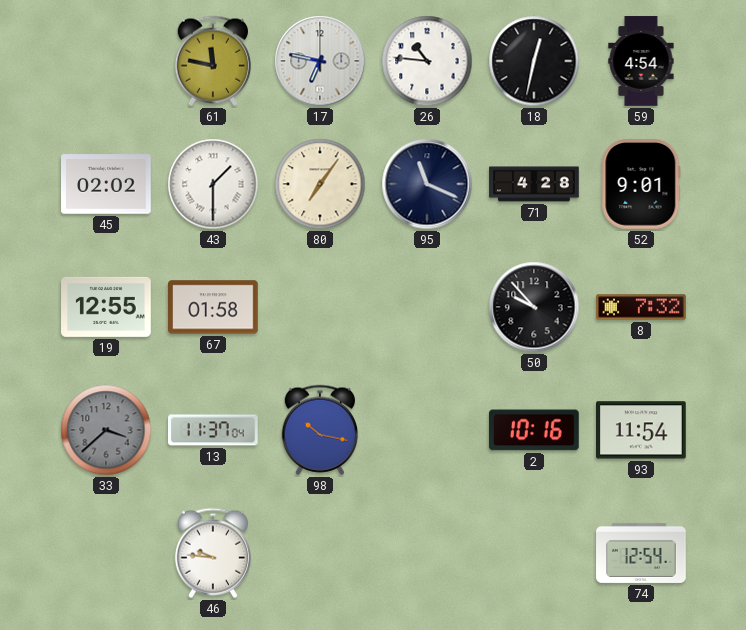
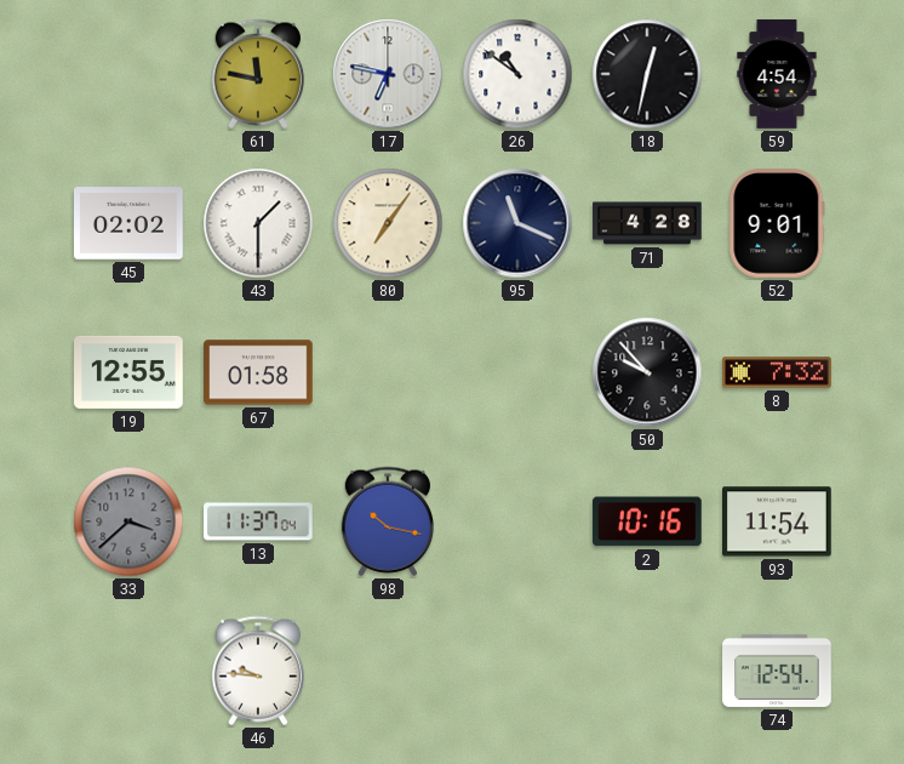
26: 10:46 -> 10:51
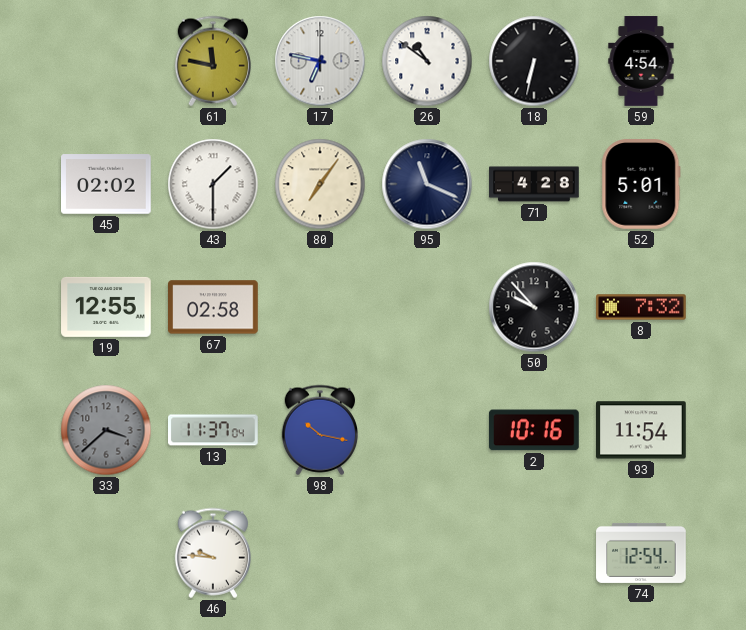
18: 12:32 -> 6:32
52: 9:01 -> 5:01
67: 01:58 -> 02:58
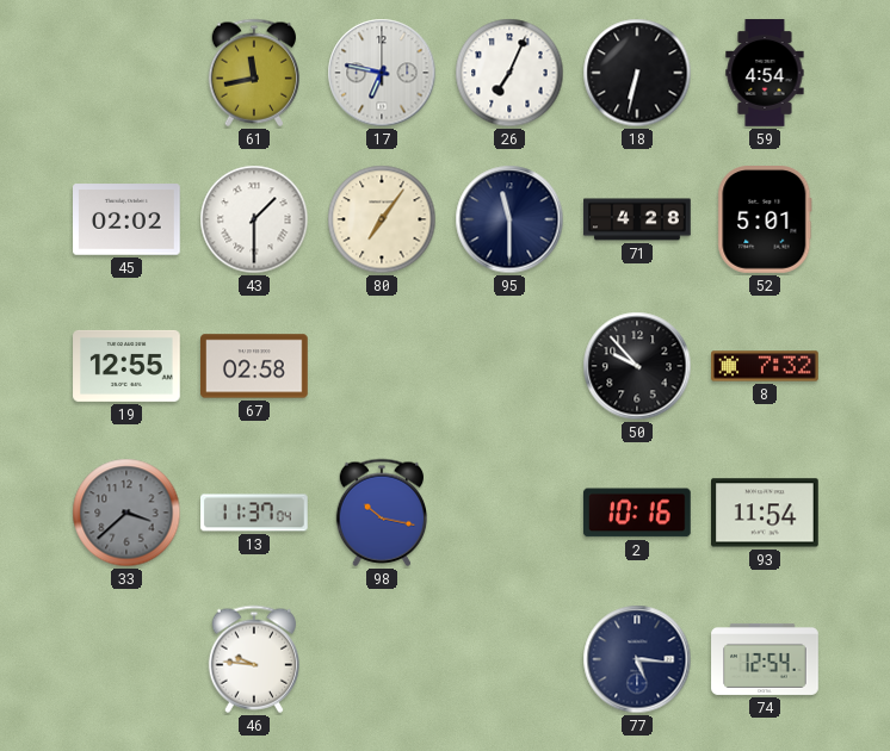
61: 11:47 -> 11:43
26: 10:51 -> 7:04
95: 11:19 -> 11:30
77: none -> 5:16
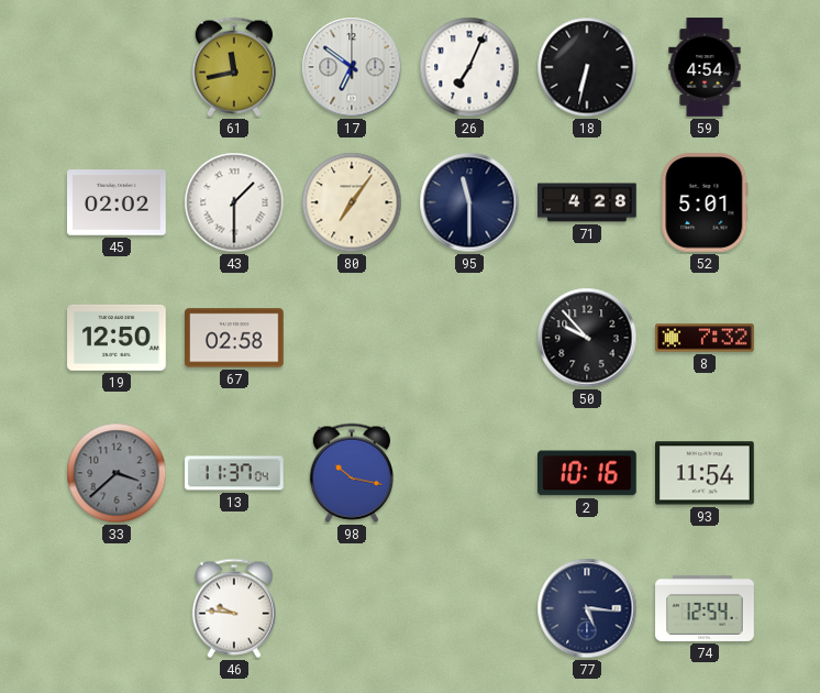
17: 6:47 -> 6:51
19: 12:55 -> 12:50
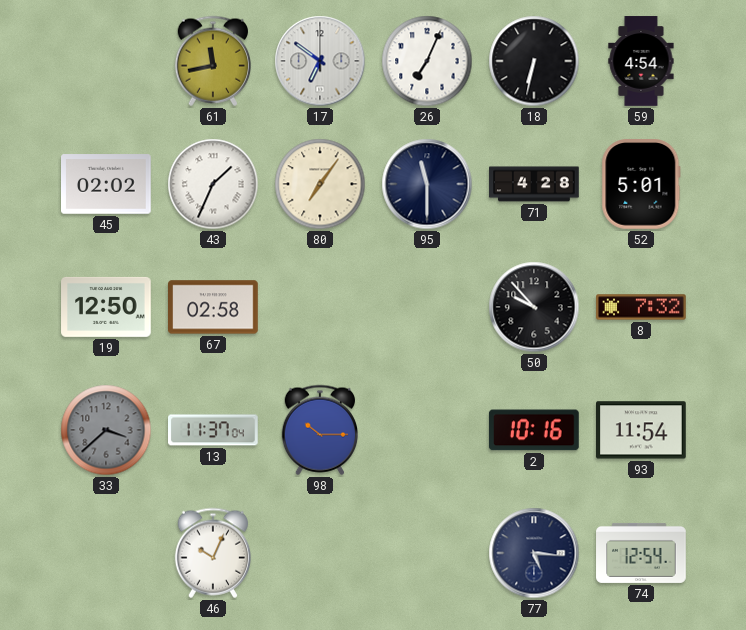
43: 1:30 -> 1:34
98: 10:17 -> 10:15
46: 9:46 -> 10:04
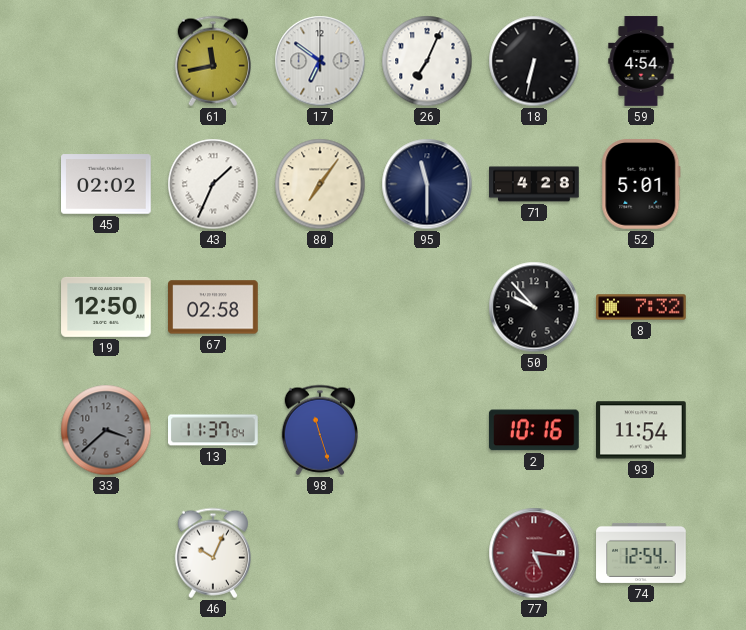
98: 10:15 -> 11:27
77 dial: navy -> burgundy
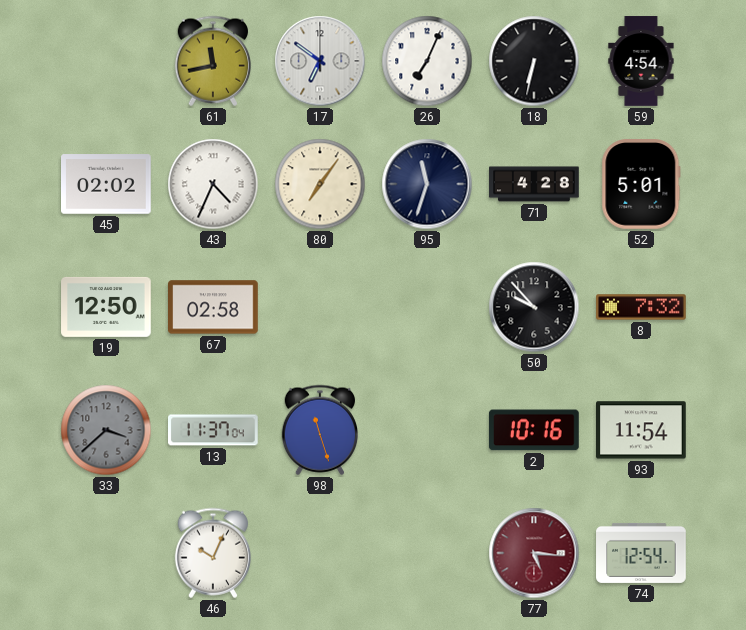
43: 1:34 -> 4:34
95: 11:30 -> 11:33
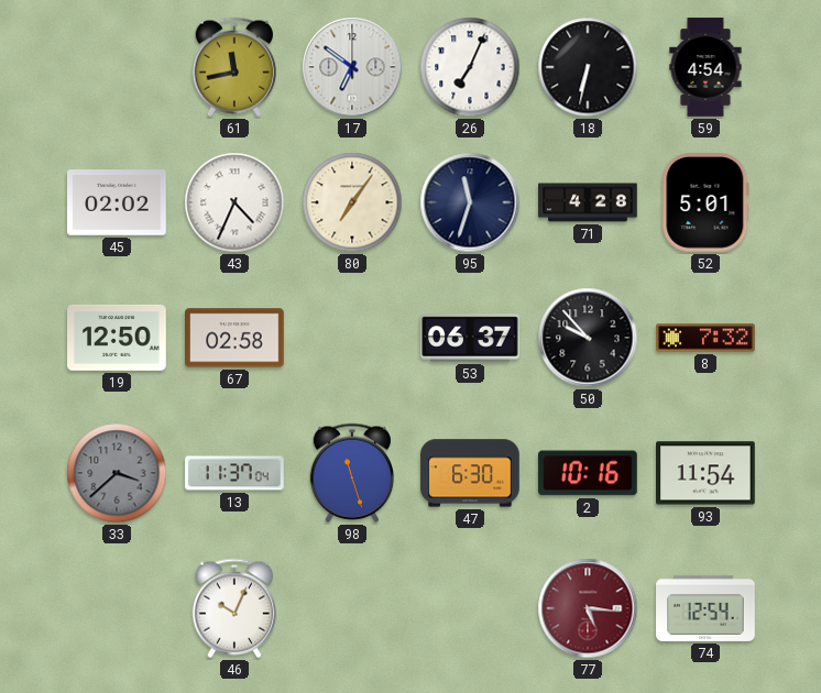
53: none -> 06:37
47: none -> 6:30
